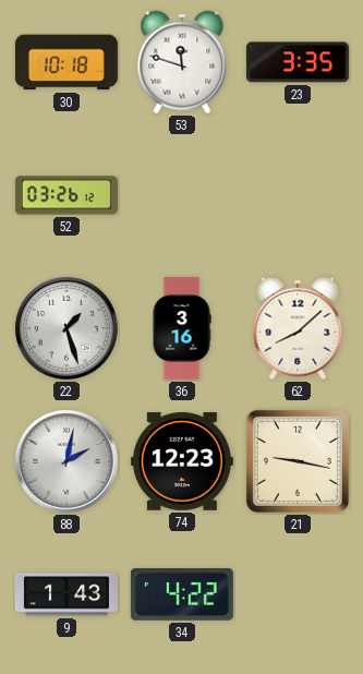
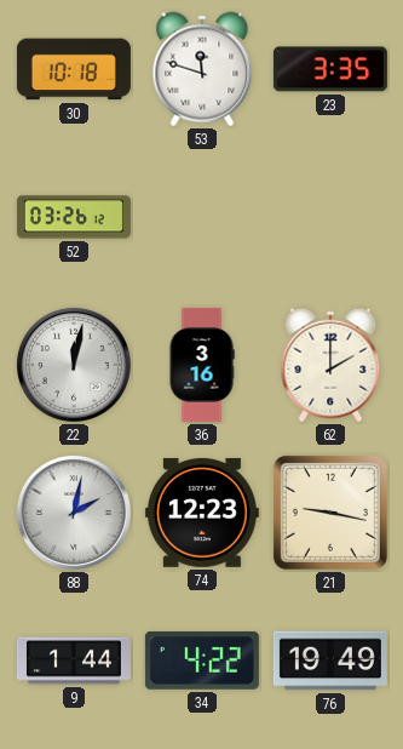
22: 1:27 -> 12:02
62: 8:08 -> 2:00
9: 1:43 -> 1:44
76: none -> 19:49
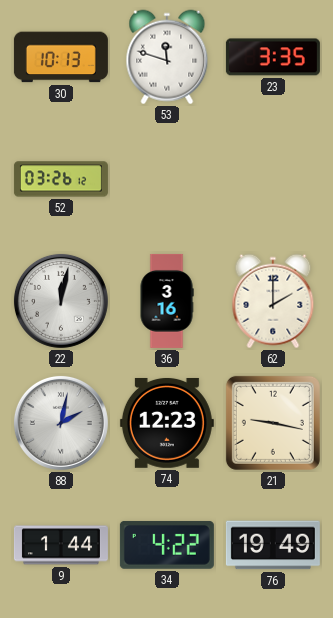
30: 10:18 -> 10:13
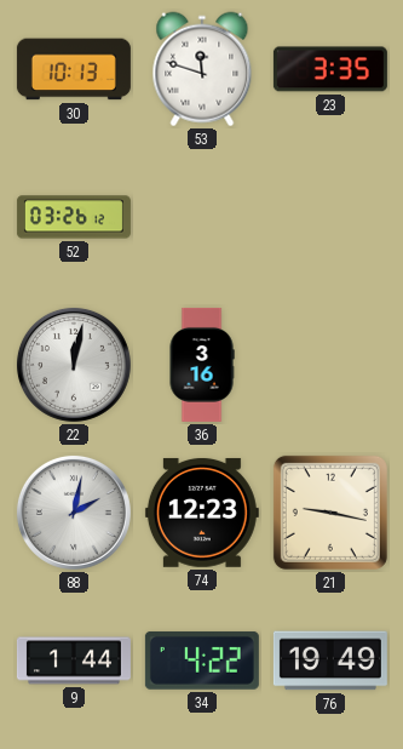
62: 2:00 -> none
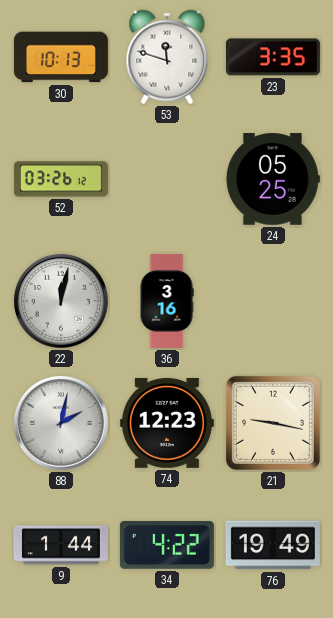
24: none -> 05:25
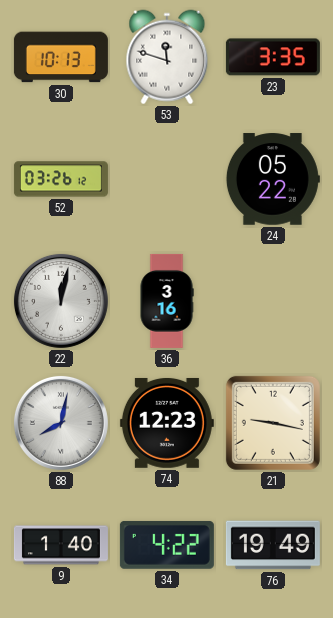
24: 05:25 -> 05:22
88: 2:02 -> 8:02
9: 1:44 -> 1:40
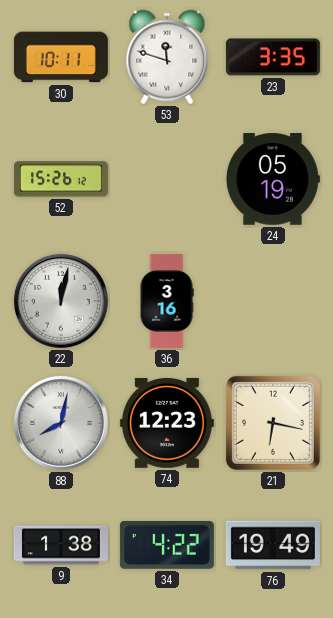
30: 10:13 -> 10:11
52: 03:26 -> 15:26
24: 05:22 -> 05:19
21: 9:17 -> 6:17
9: 1:40 -> 1:38
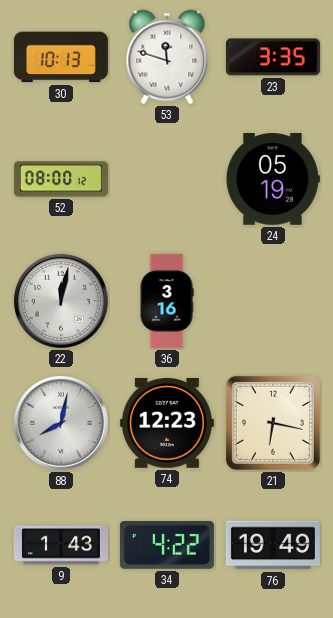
30: 10:11 -> 10:13
52: 15:26 -> 08:00
9: 1:38 -> 1:43
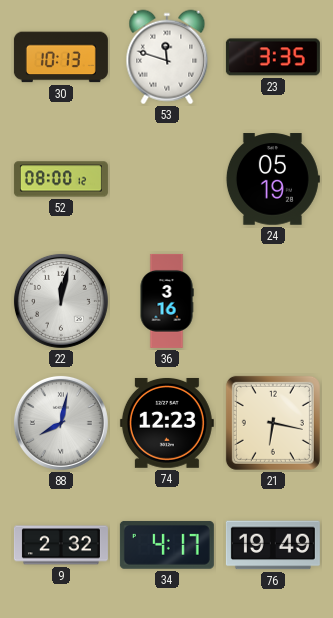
9: 1:43 -> 2:32
34: 4:22 -> 4:17
